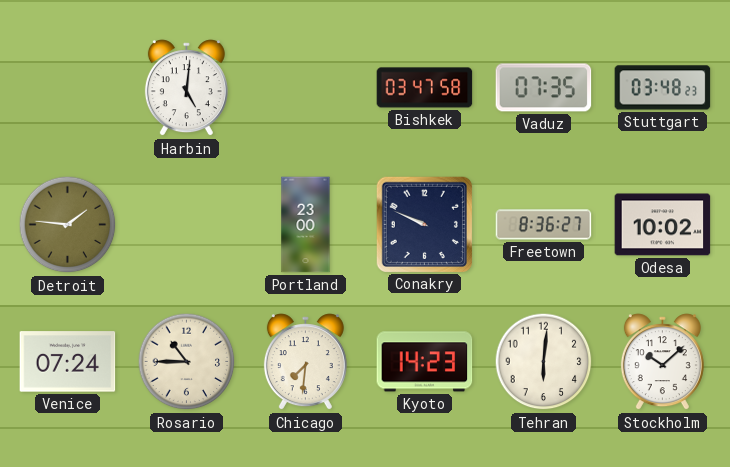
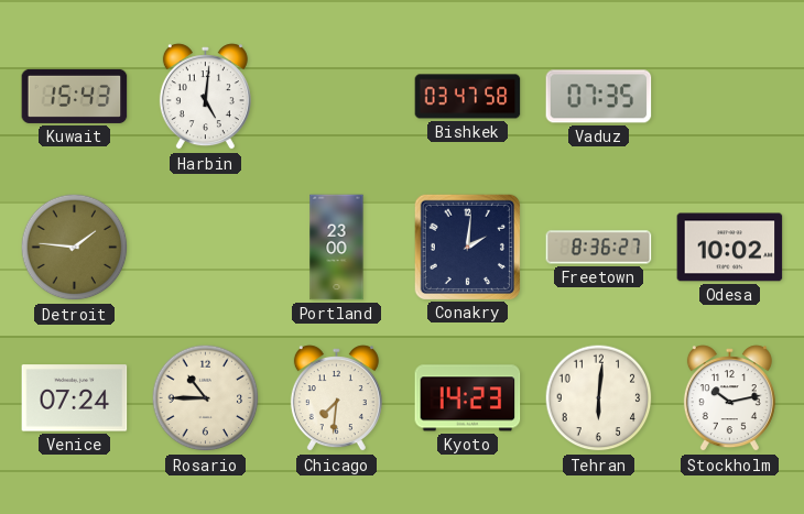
Kuwait: none -> 15:43
Stuttgart: 03:48 -> none
Conakry: 9:49 -> 2:01
Stockholm: 10:08 -> 10:13
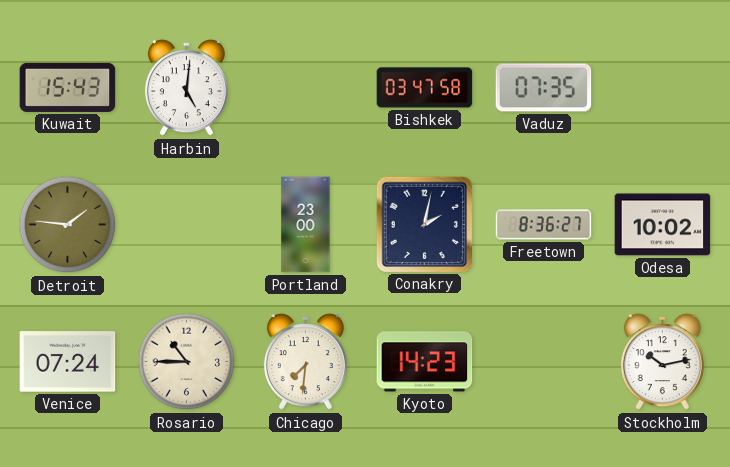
Conakry: 2:01 -> 2:02
Tehran: 6:01 -> none
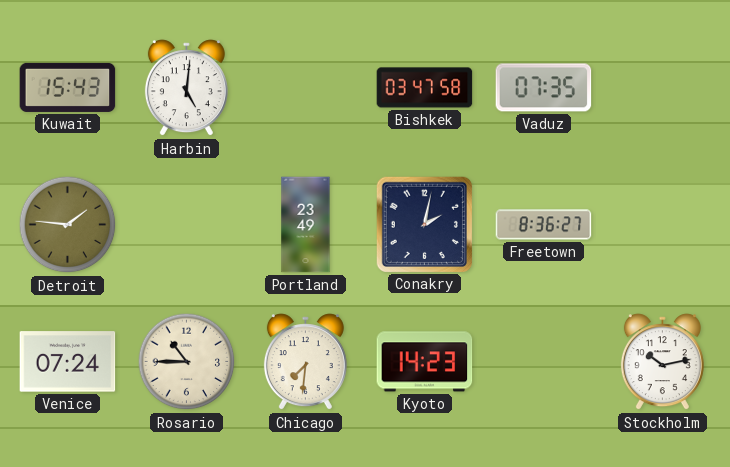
Portland: 23:00 -> 23:49
Odesa: 10:02 -> none
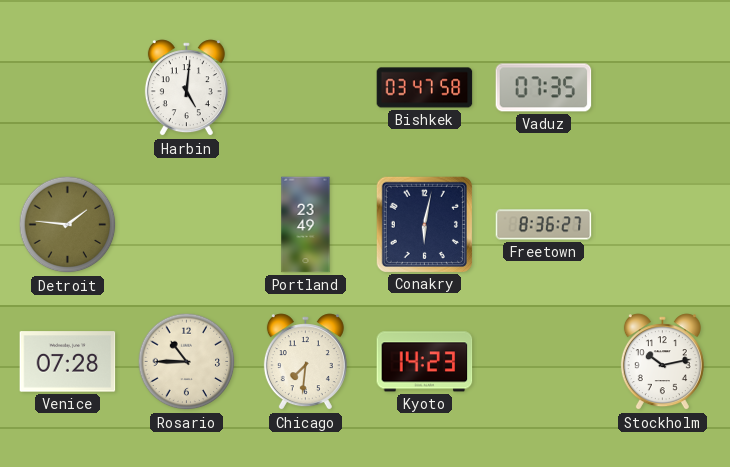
Kuwait: 15:43 -> none
Conakry: 2:02 -> 6:02
Venice: 07:24 -> 07:28
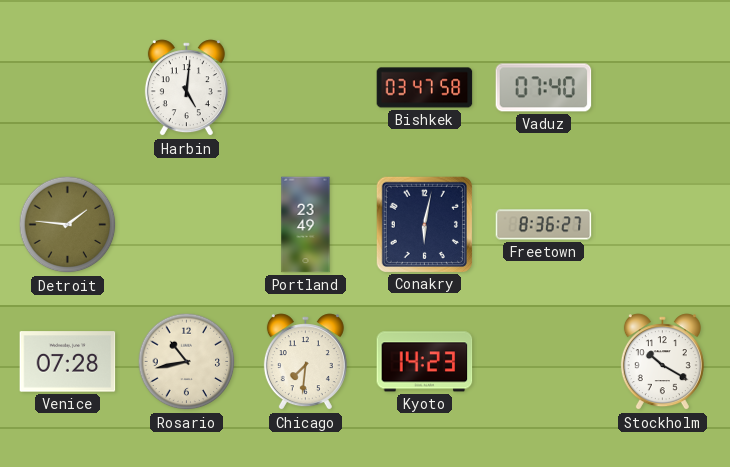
Vaduz: 07:35 -> 07:40
Rosario: 10:45 -> 10:43
Stockholm: 10:13 -> 10:20
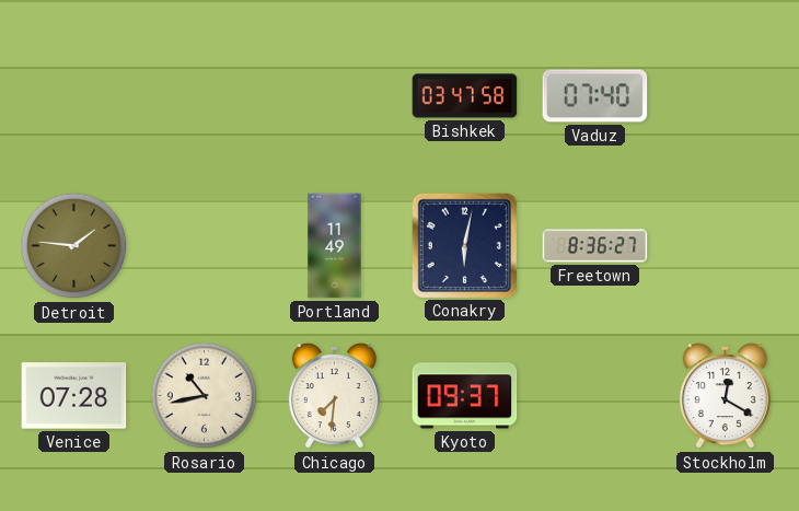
Harbin: 5:01 -> none
Portland: 23:49 -> 11:49
Kyoto: 14:23 -> 09:37
Stockholm: 10:20 -> 12:20
